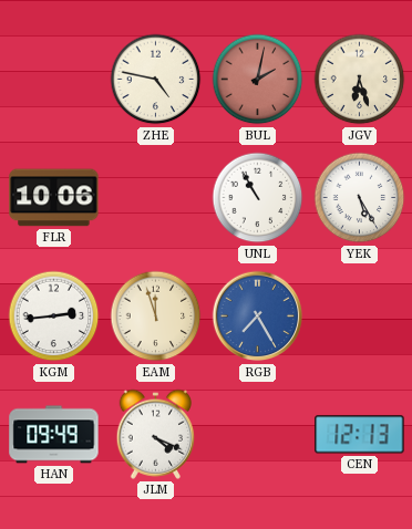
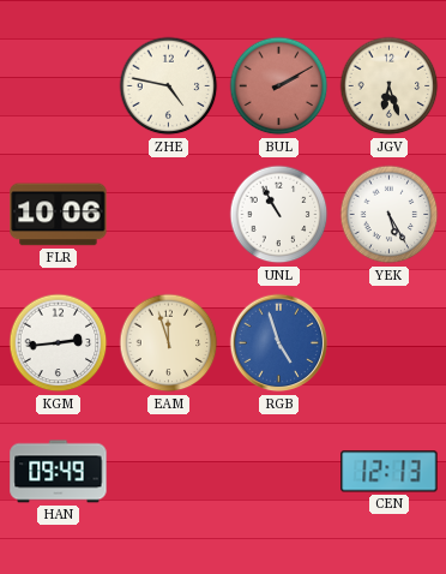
BUL: 2:02 -> 2:10
RGB: 7:25 -> 4:57
JLM: 4:19 -> none
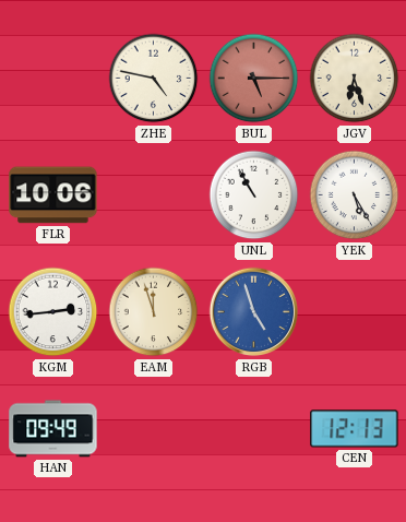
BUL: 2:10 -> 5:15
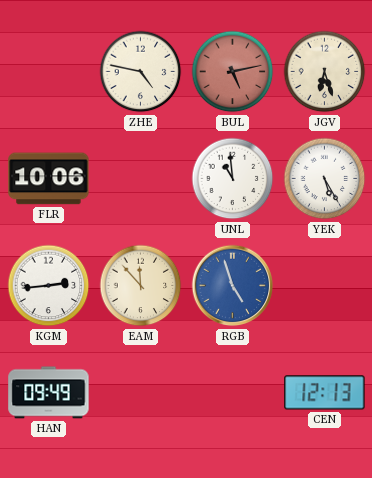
BUL: 5:15 -> 5:13
UNL: 10:55 -> 10:59
EAM: 11:57 -> 11:53
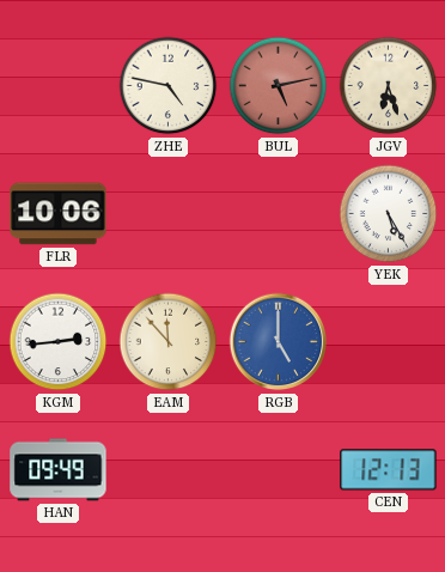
UNL: 10:59 -> none
RGB: 4:57 -> 5:00
